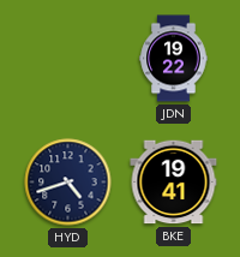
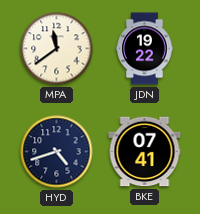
MPA: none -> 11:39
BKE: 19:41 -> 07:41
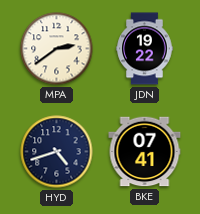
MPA: 11:39 -> 2:39
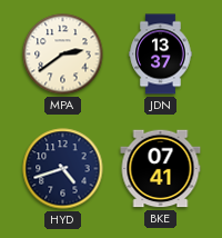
JDN: 19:22 -> 13:37
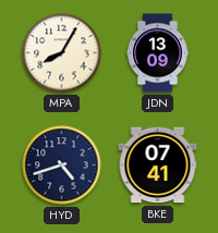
MPA: 2:39 -> 8:05
JDN: 13:37 -> 13:09
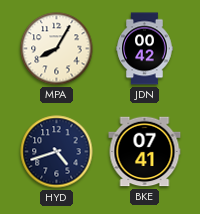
JDN: 13:09 -> 00:42
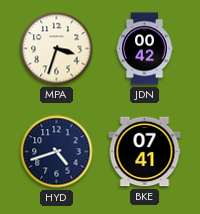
MPA: 8:05 -> 3:33
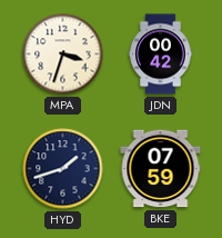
HYD: 4:42 -> 1:42
BKE: 07:41 -> 07:59
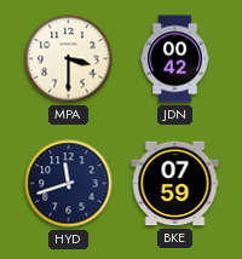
MPA: 3:33 -> 3:30
HYD: 1:42 -> 11:42
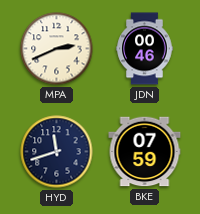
MPA: 3:30 -> 2:41
JDN: 00:42 -> 00:46
